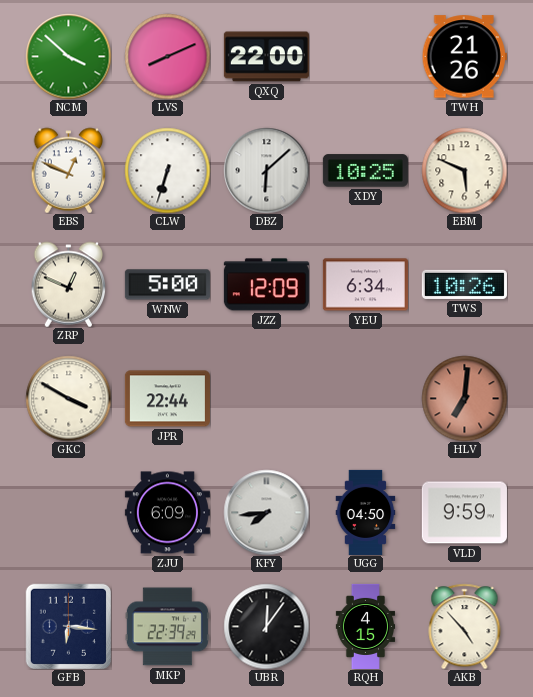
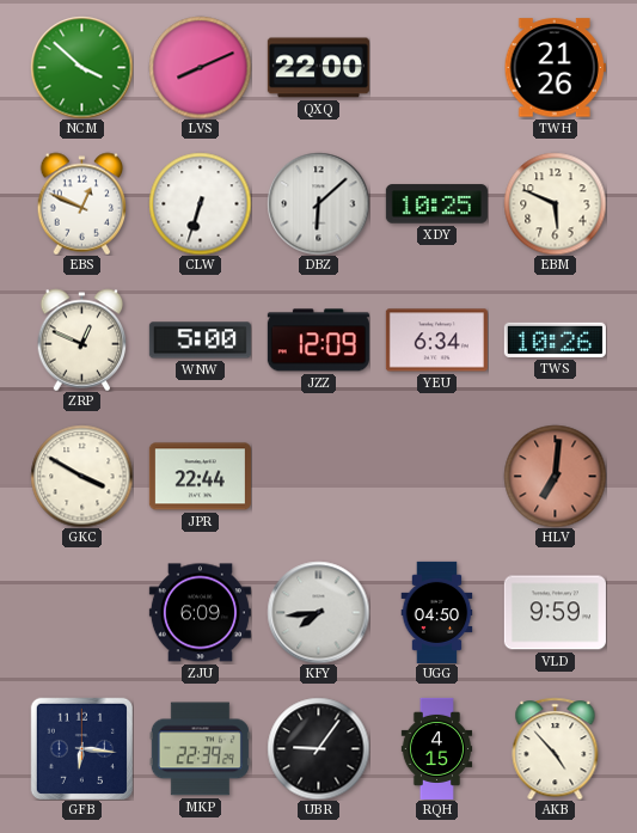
UBR: 12:06 -> 9:06
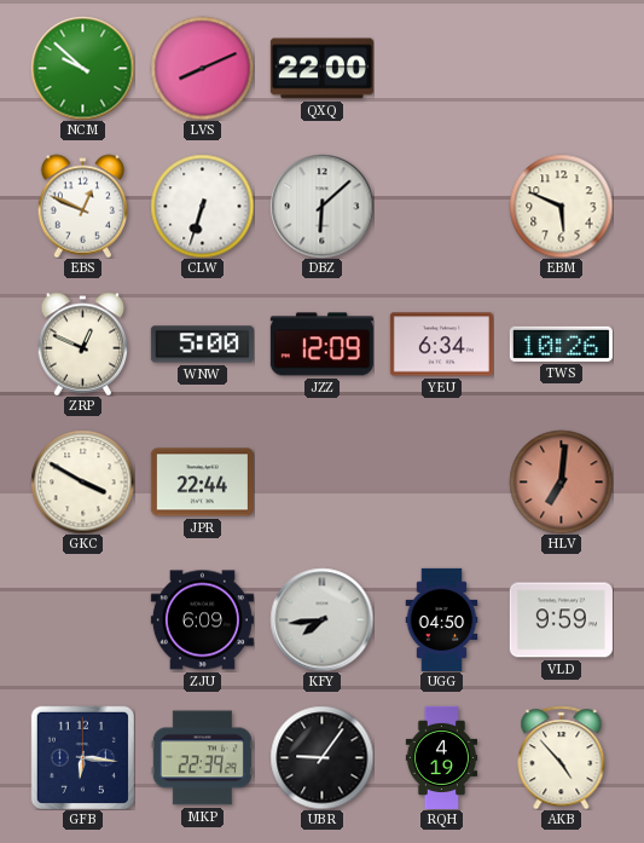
NCM: 3:52 -> 9:52
TWH: 21:26 -> none
XDY: 10:25 -> none
RQH: 4:15 -> 4:19
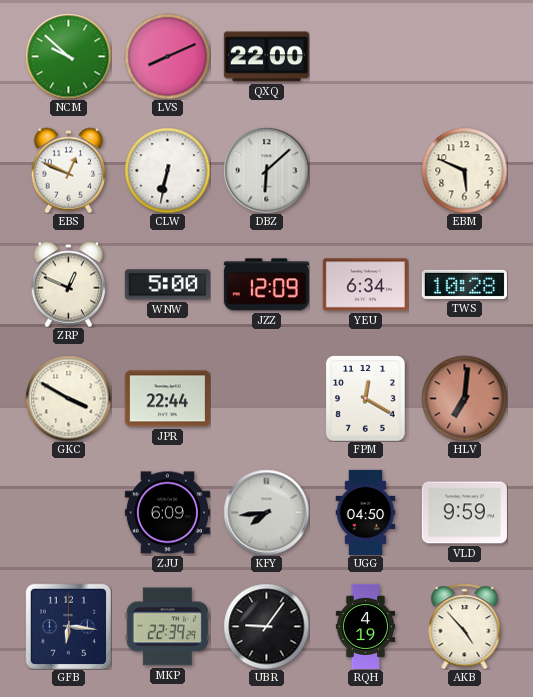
CLW: 6:33 -> 6:32
TWS: 10:26 -> 10:28
FPM: none -> 12:20
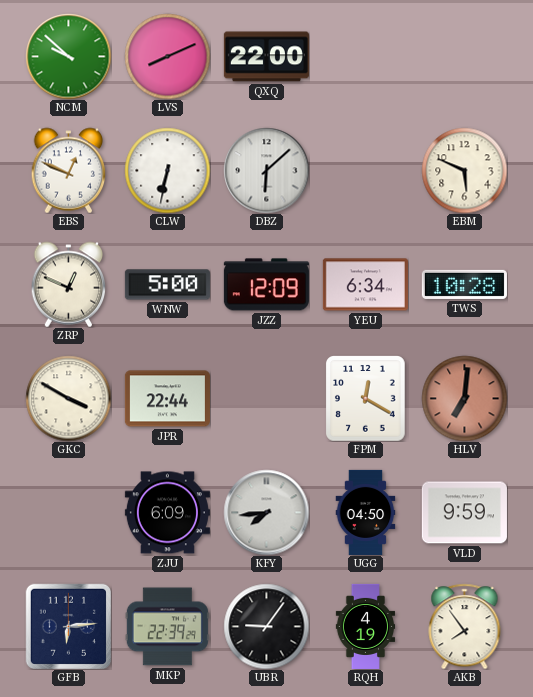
GFB: 6:16 -> 6:14
AKB: 4:53 -> 7:54
